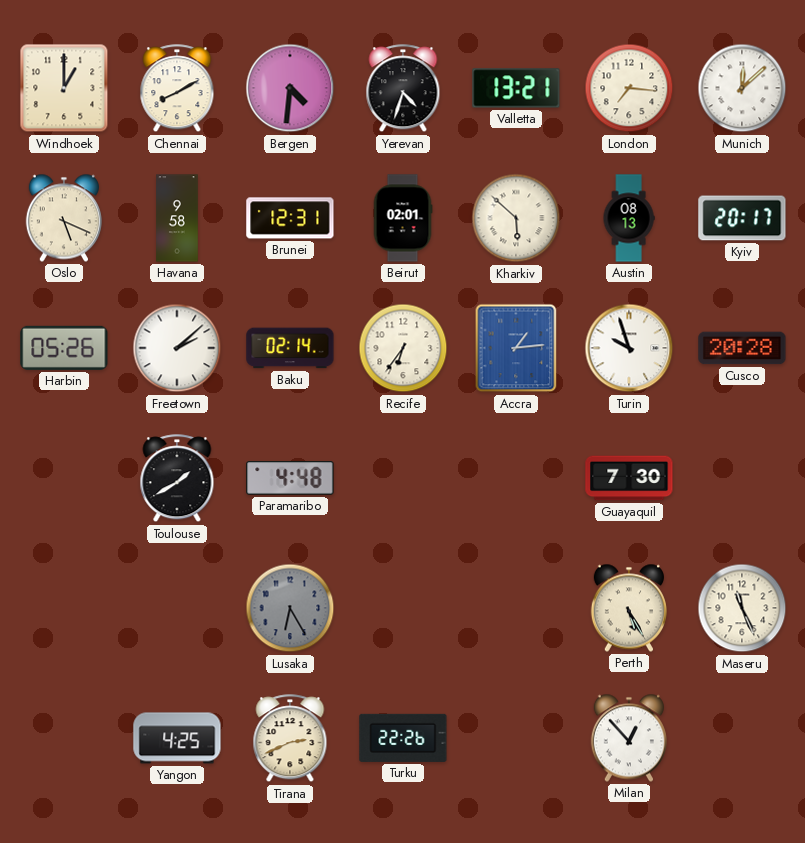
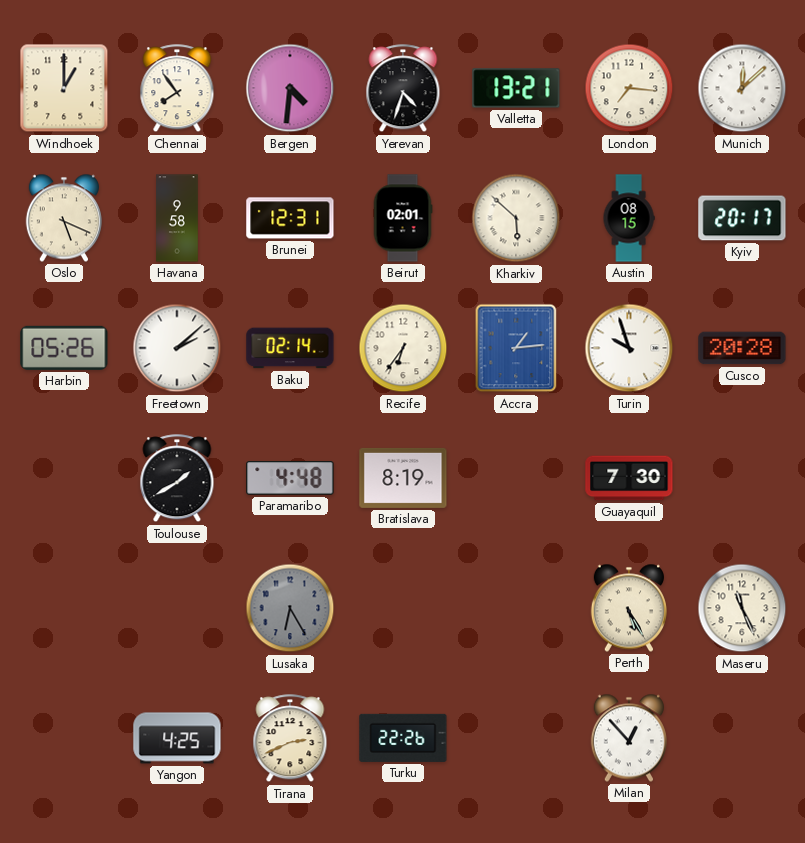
Chennai: 8:10 -> 7:54
Austin: 08:13 -> 08:15
Bratislava: none -> 8:19
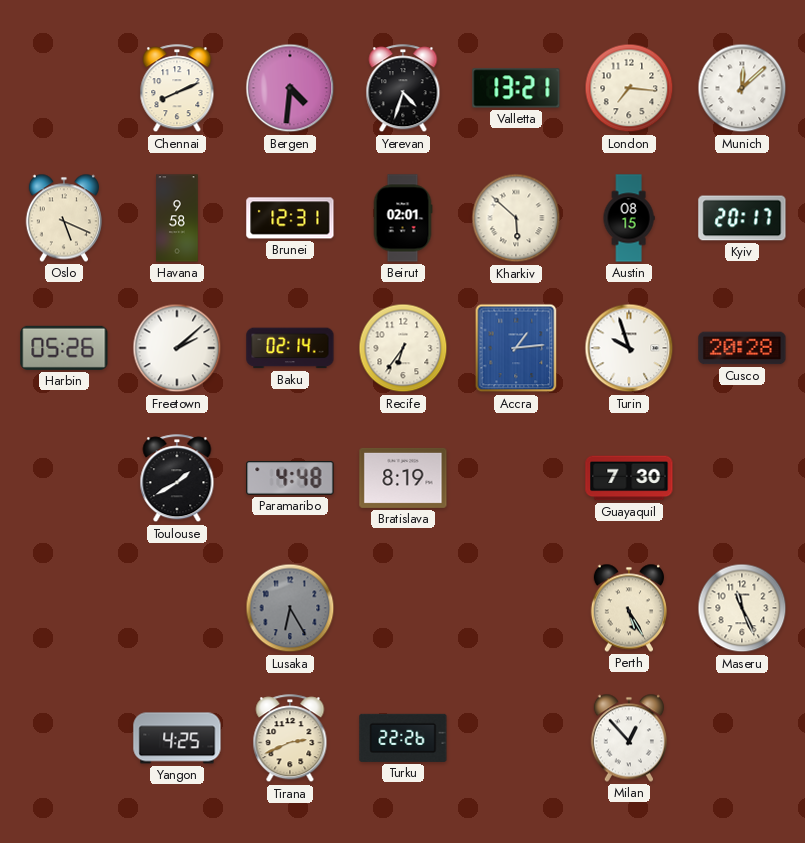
Windhoek: 1:00 -> none
Chennai: 7:54 -> 8:11
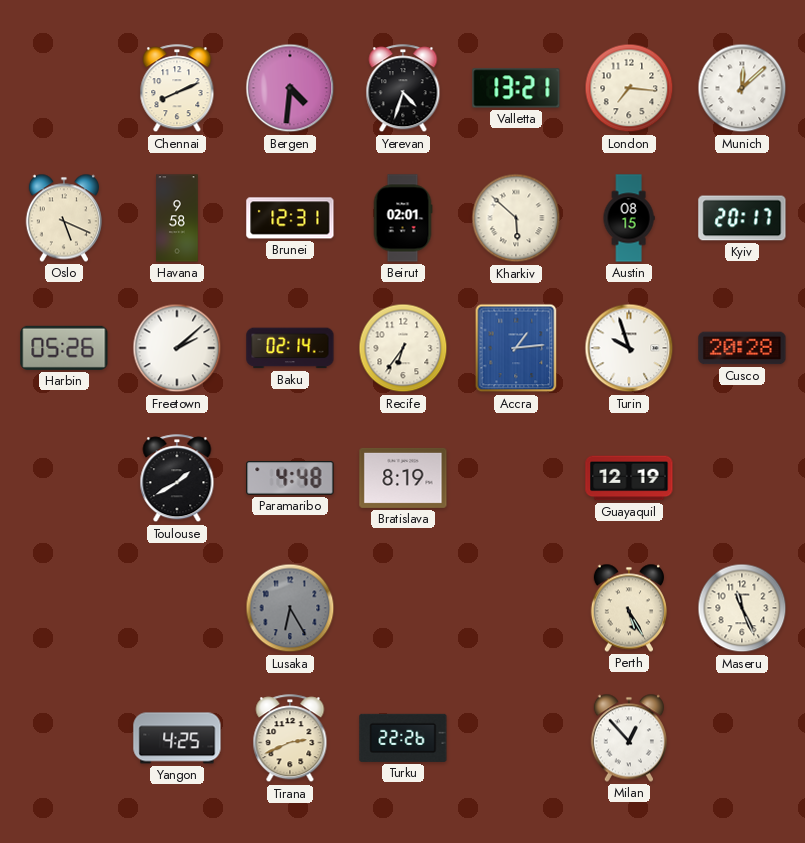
Guayaquil: 7:30 -> 12:19
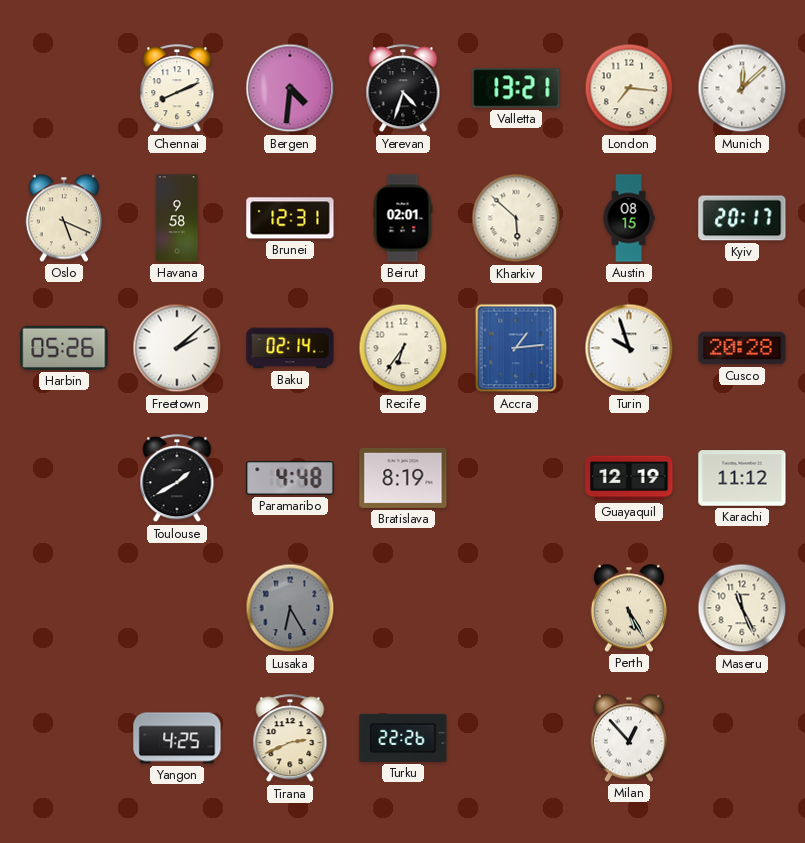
Karachi: none -> 11:12
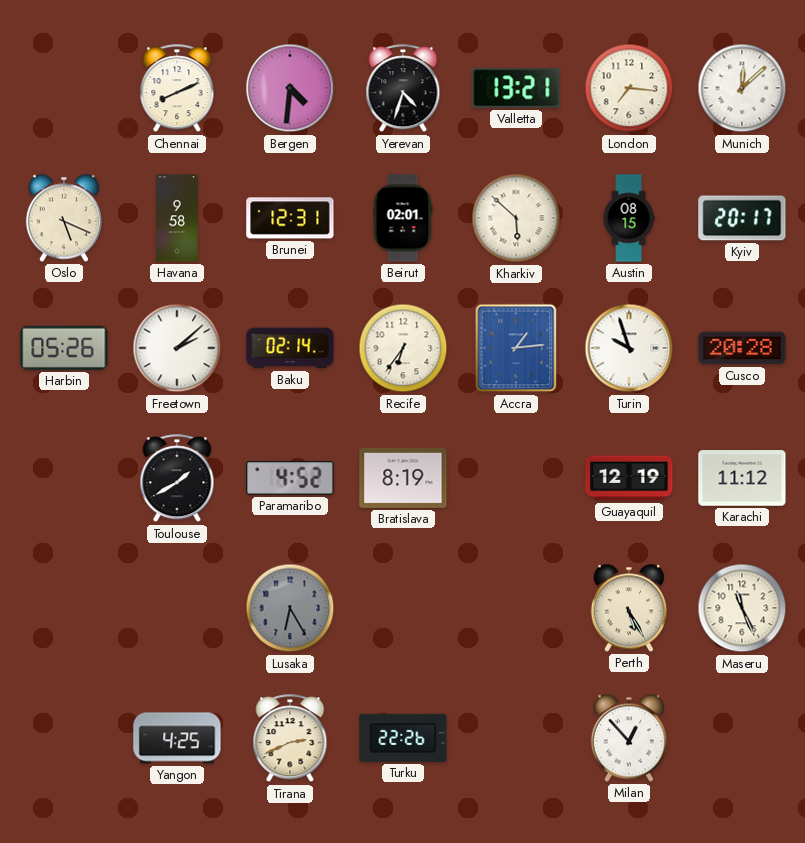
Paramaribo: 4:48 -> 4:52
